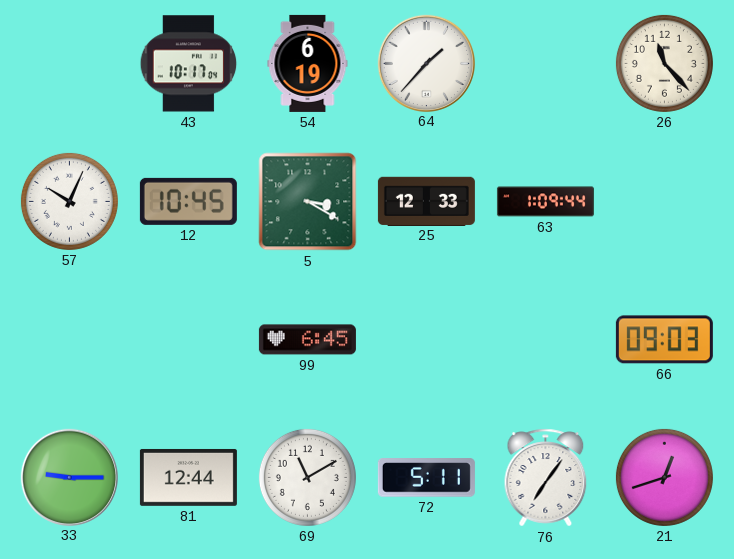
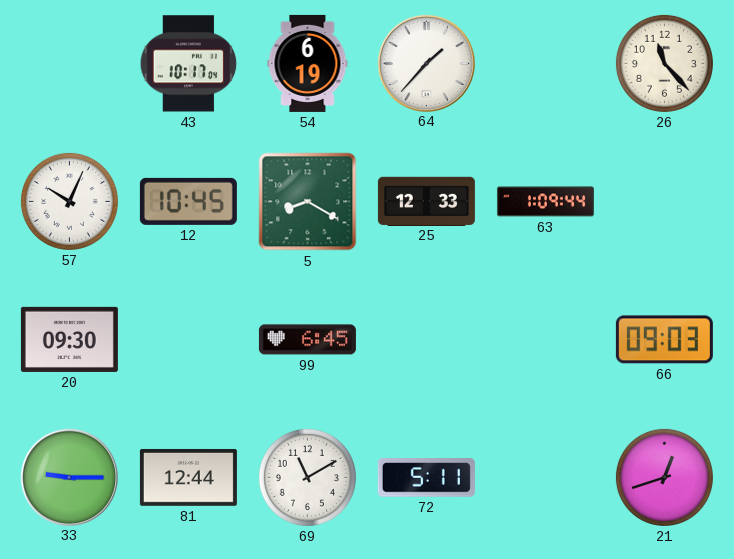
5: 3:20 -> 8:20
20: none -> 09:30
76: 7:06 -> none
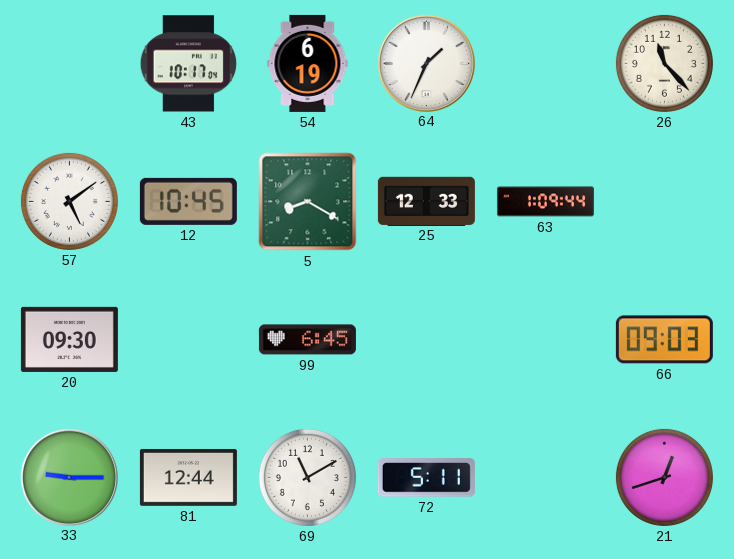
64: 1:37 -> 1:34
57: 10:04 -> 5:09
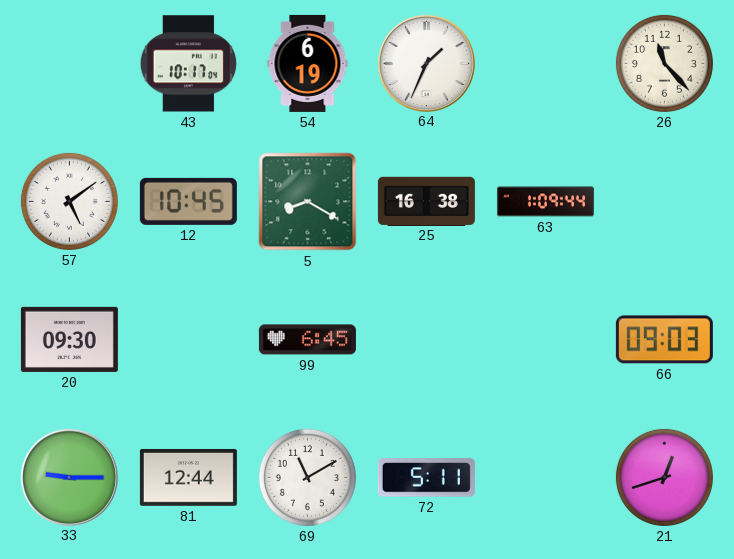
25: 12:33 -> 16:38
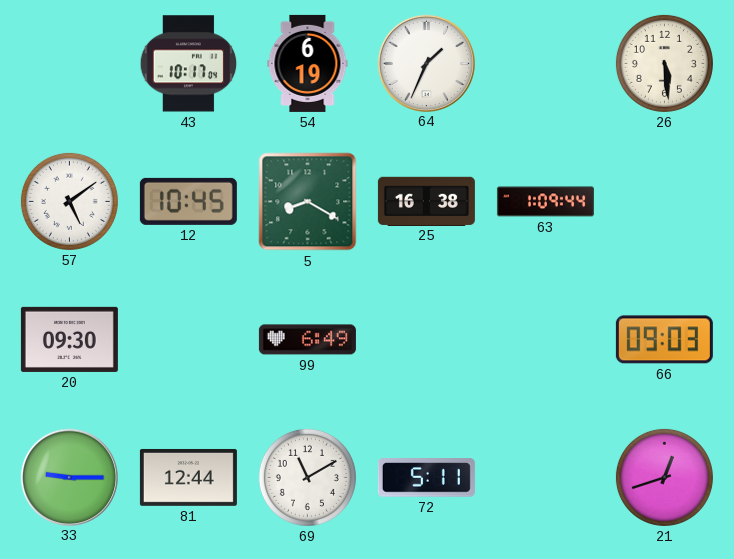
26: 11:23 -> 5:29
99: 6:45 -> 6:49
